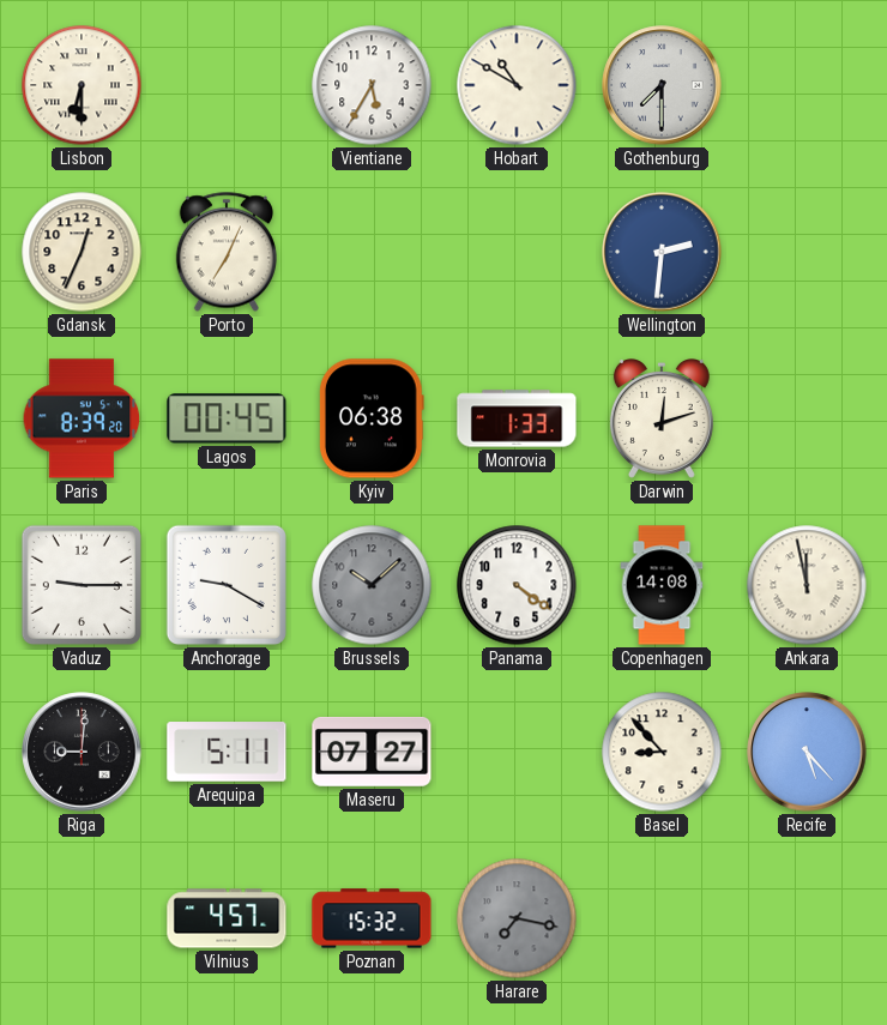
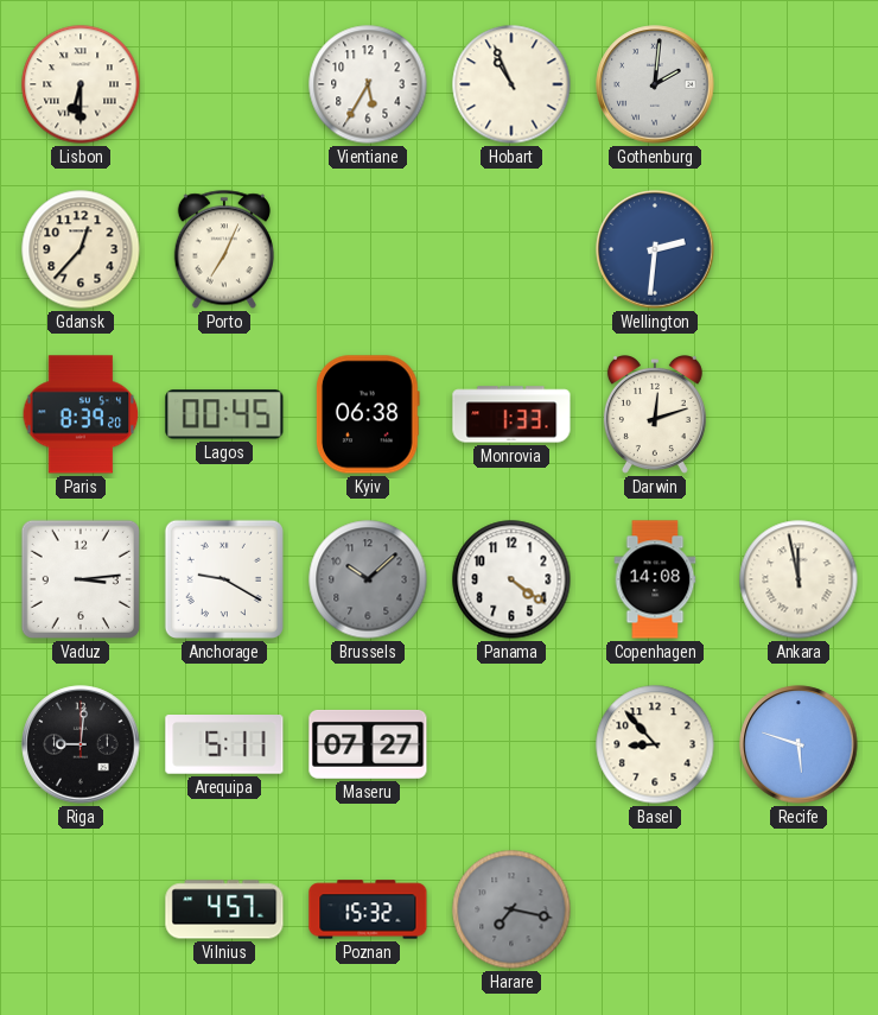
Hobart: 10:50 -> 10:56
Gothenburg: 7:30 -> 2:01
Gdansk: 12:34 -> 12:37
Vaduz: 9:15 -> 3:14
Recife: 5:23 -> 5:48
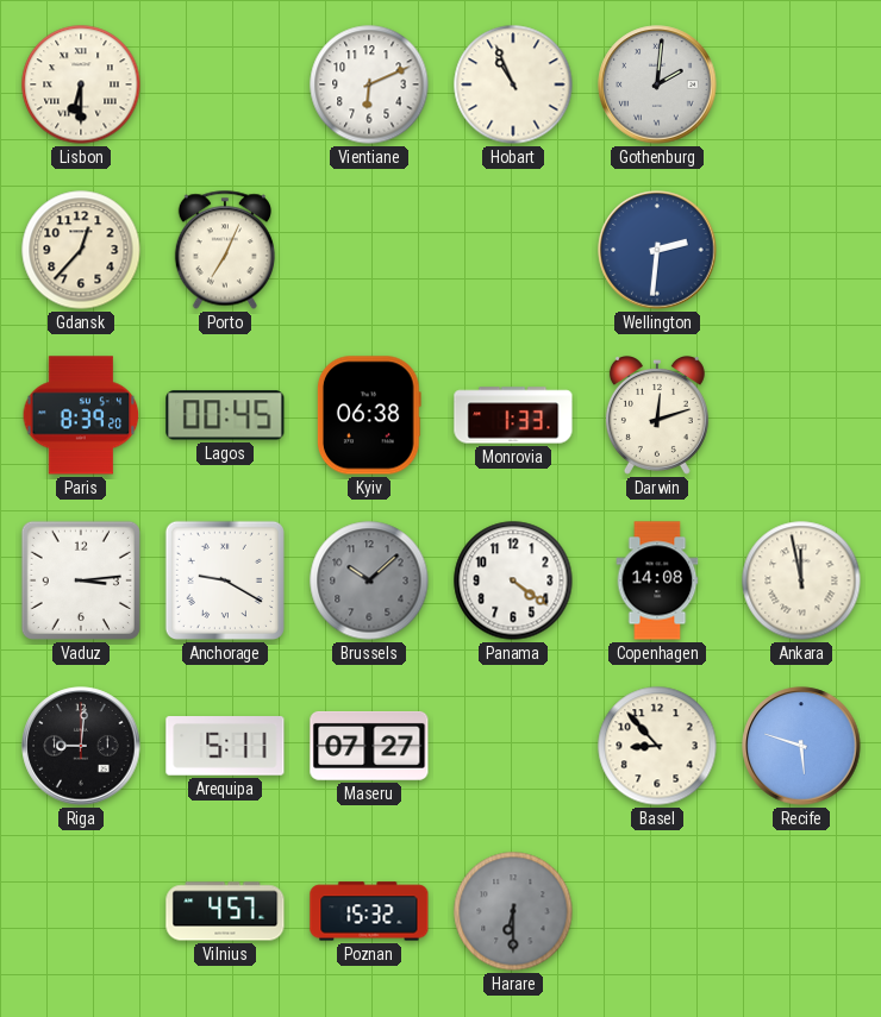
Vientiane: 5:35 -> 6:11
Harare: 7:17 -> 6:30
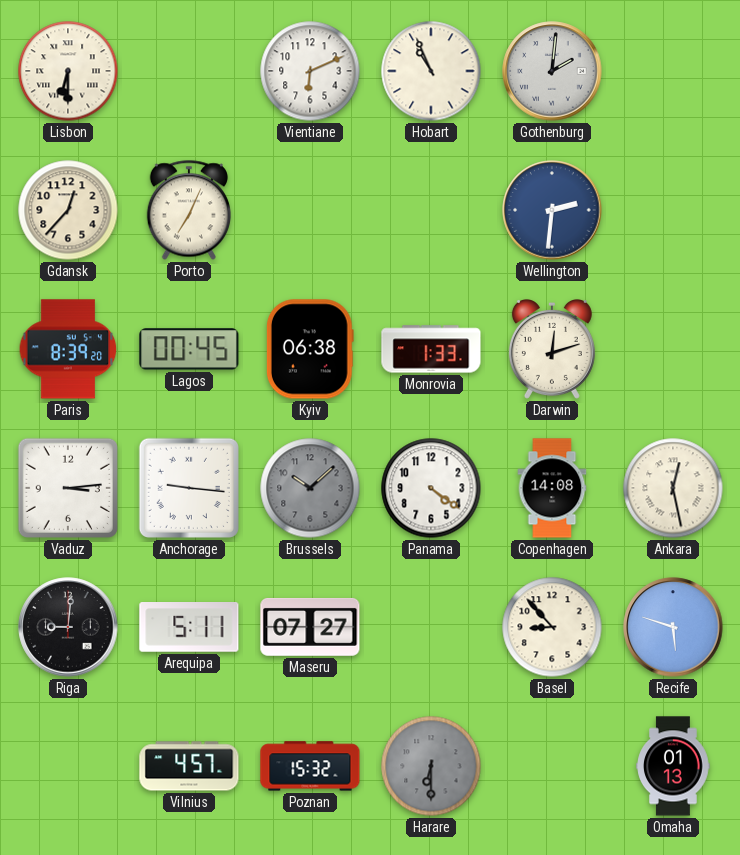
Anchorage: 9:20 -> 9:16
Ankara: 11:58 -> 12:28
Omaha: none -> 01:13
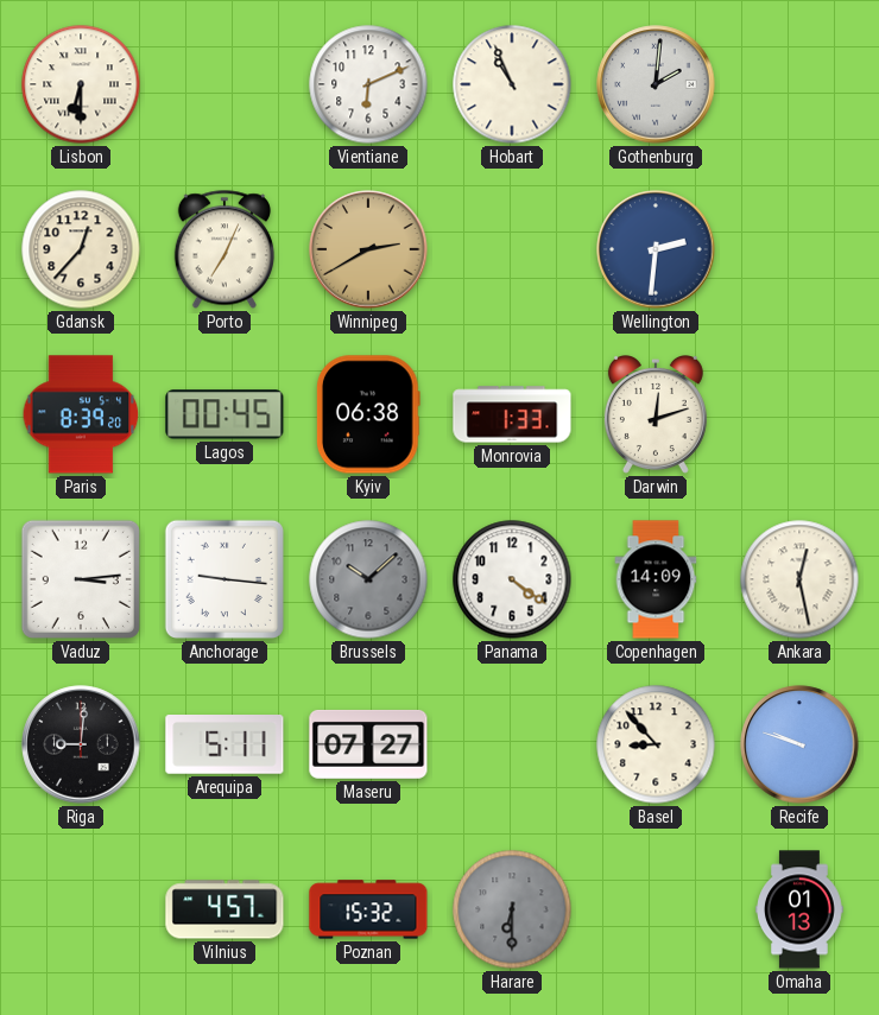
Winnipeg: none -> 2:40
Copenhagen: 14:08 -> 14:09
Recife: 5:48 -> 9:48
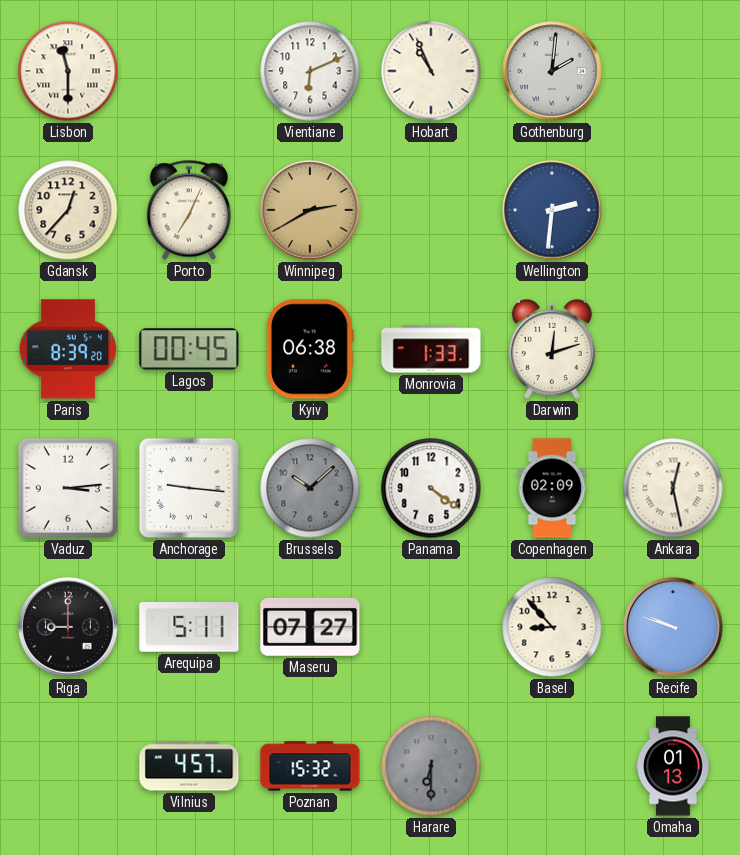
Lisbon: 6:30 -> 11:30
Copenhagen: 14:09 -> 02:09
Riga: 9:01 -> 9:00
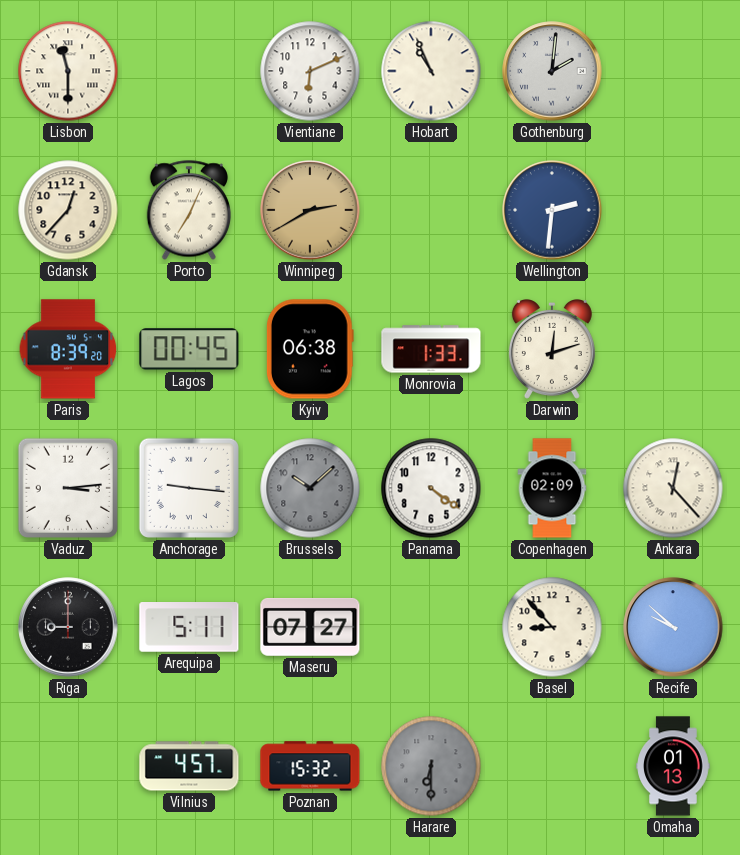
Ankara: 12:28 -> 12:23
Recife: 9:48 -> 9:52
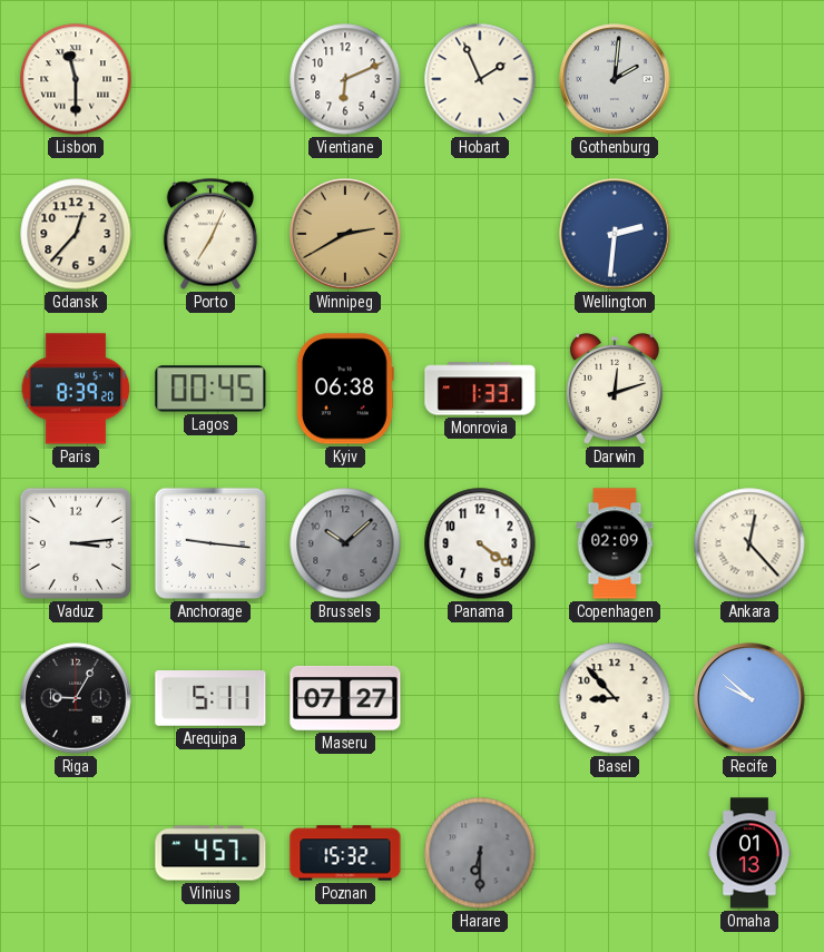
Hobart: 10:56 -> 1:56
Riga: 9:00 -> 9:05
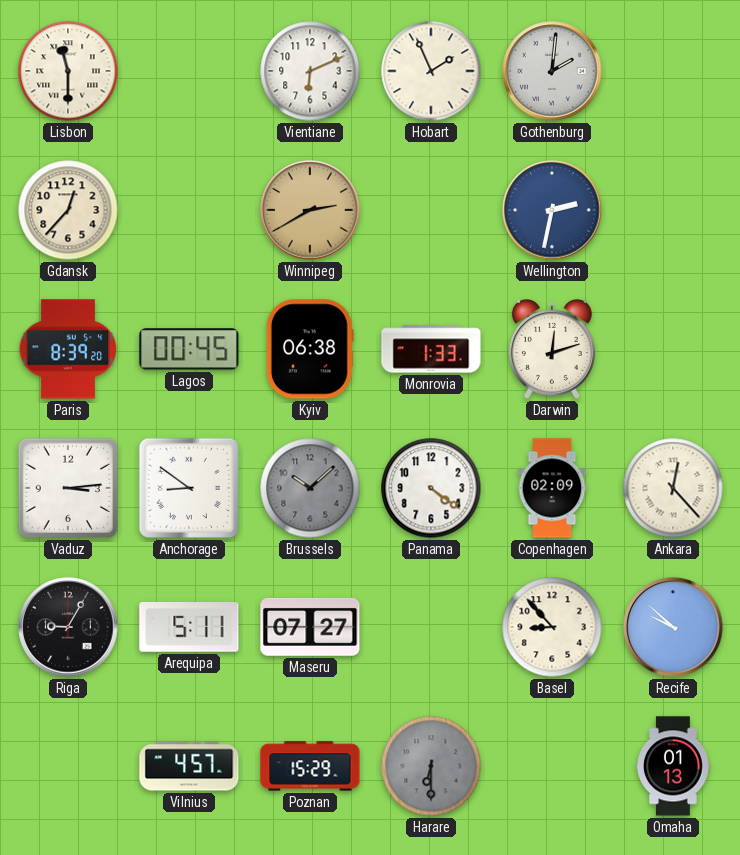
Porto: 7:04 -> none
Wellington: 2:31 -> 2:32
Anchorage: 9:16 -> 8:51
Poznan: 15:32 -> 15:29
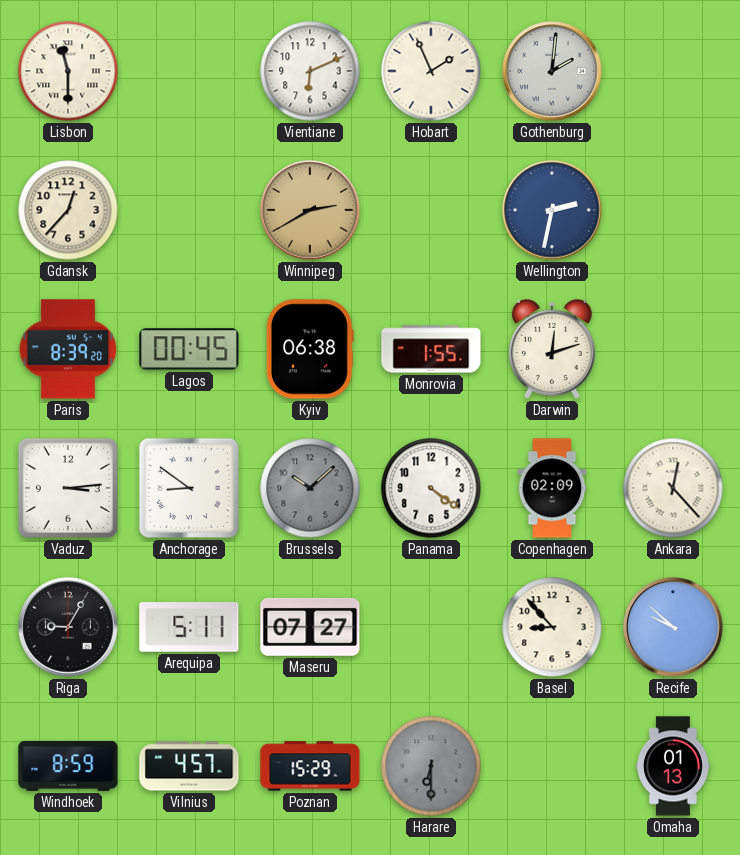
Monrovia: 1:33 -> 1:55
Windhoek: none -> 8:59
